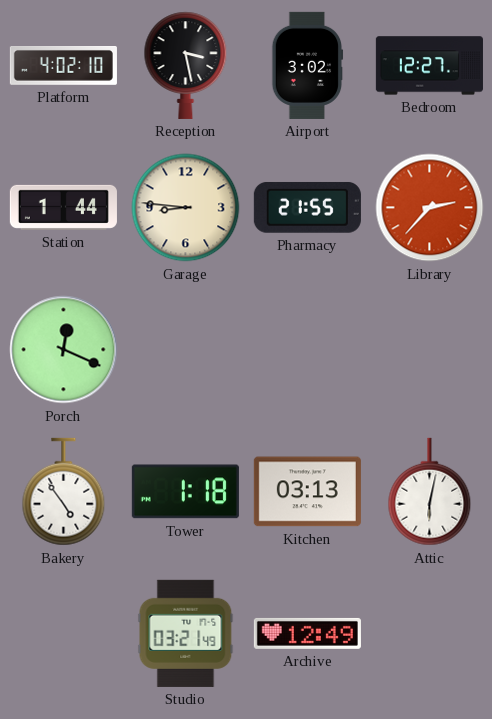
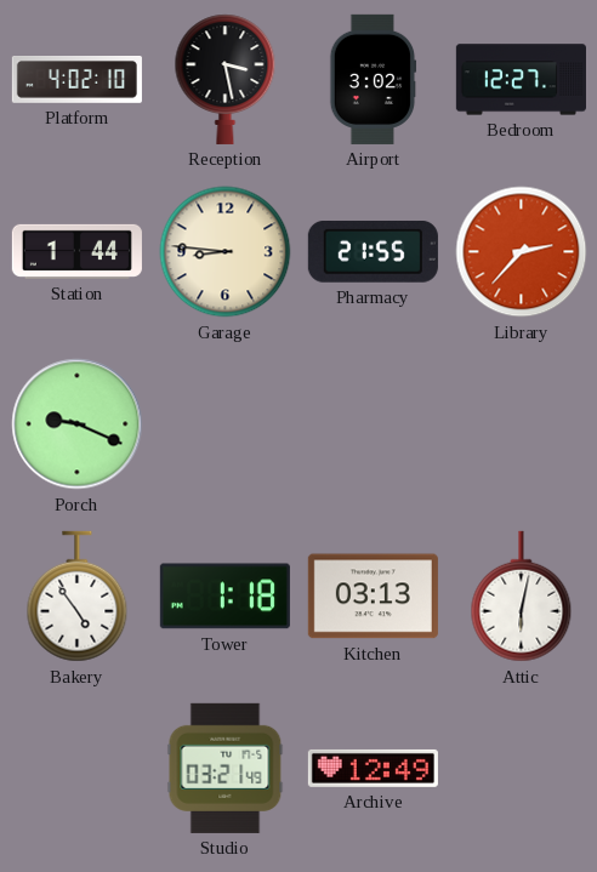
Porch: 12:19 -> 9:19
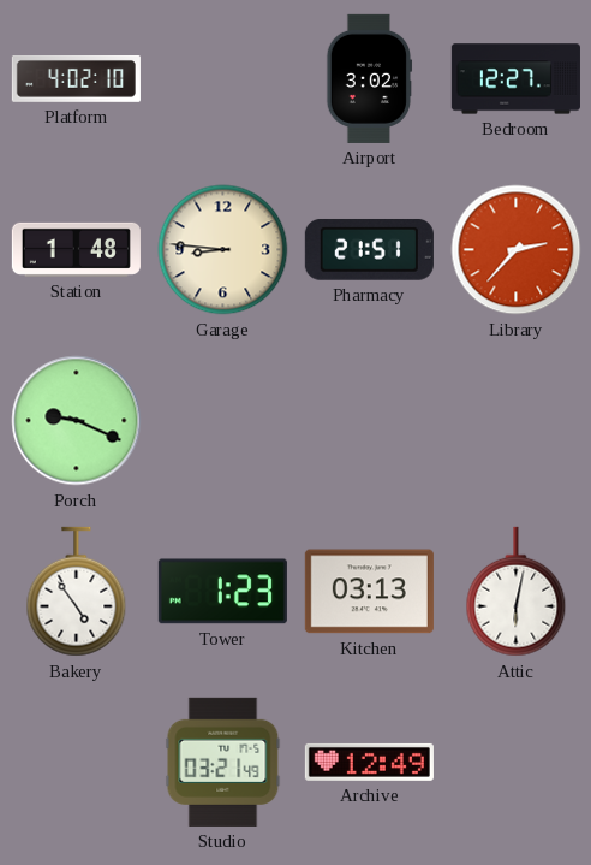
Reception: 3:28 -> none
Station: 1:44 -> 1:48
Pharmacy: 21:55 -> 21:51
Tower: 1:18 -> 1:23
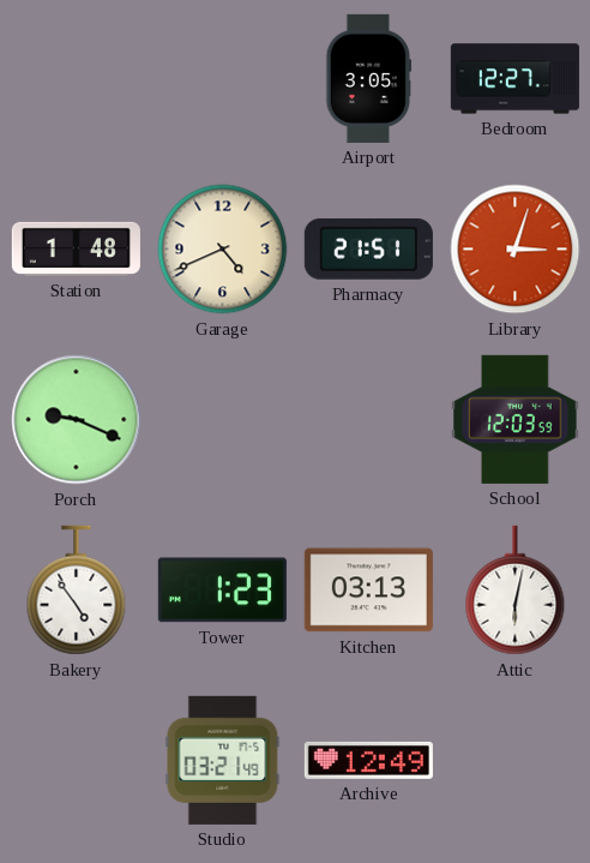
Platform: 4:02 -> none
Airport: 3:02 -> 3:05
Garage: 8:46 -> 4:41
Library: 2:37 -> 3:03
School: none -> 12:03
